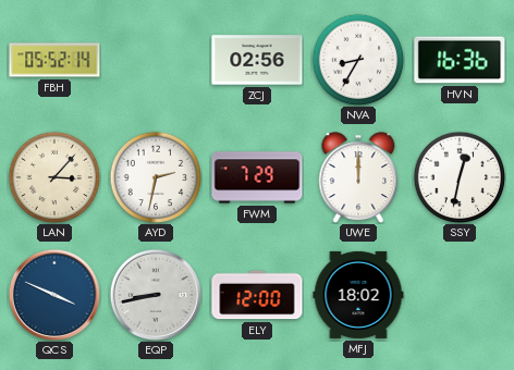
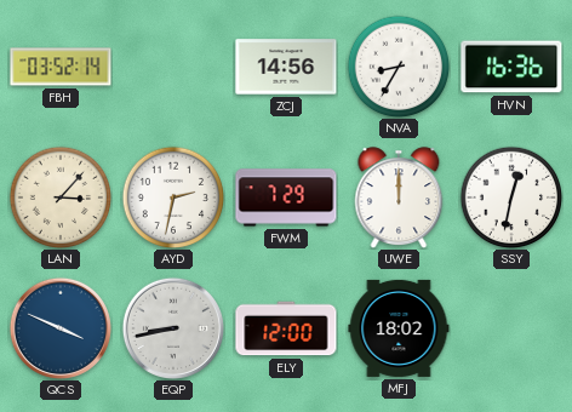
FBH: 05:52 -> 03:52
ZCJ: 02:56 -> 14:56
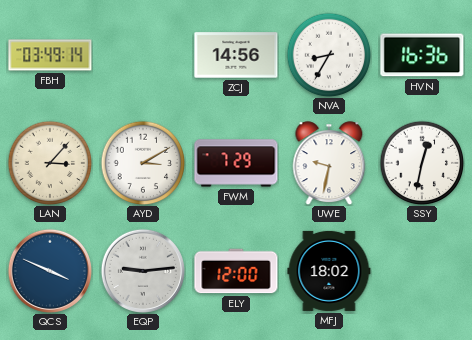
FBH: 03:52 -> 03:49
AYD: 2:32 -> 3:10
UWE: 12:00 -> 9:32
EQP: 8:43 -> 9:14
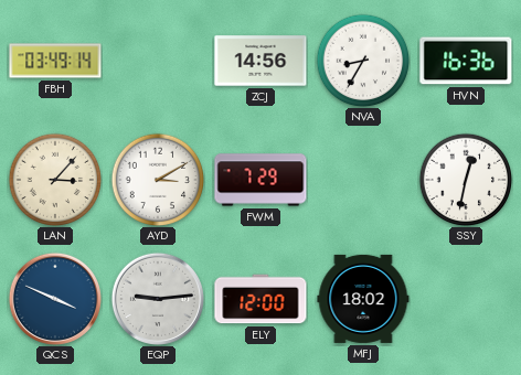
UWE: 9:32 -> none
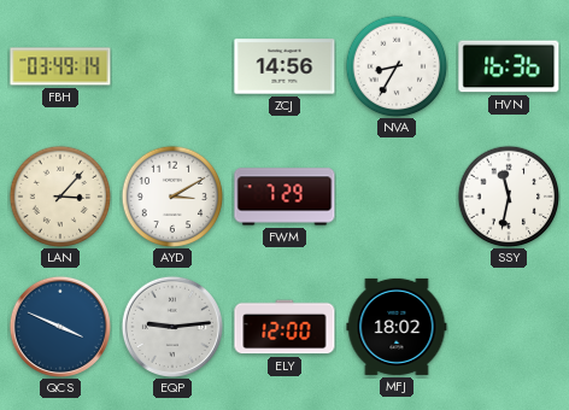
SSY: 12:32 -> 11:32
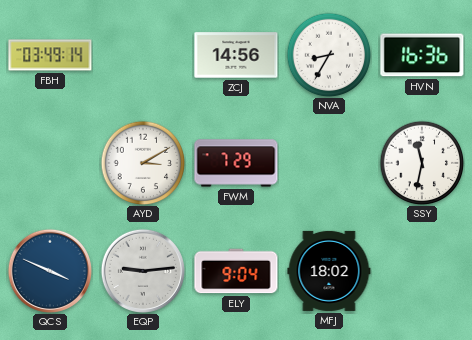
LAN: 3:07 -> none
ELY: 12:00 -> 9:04
